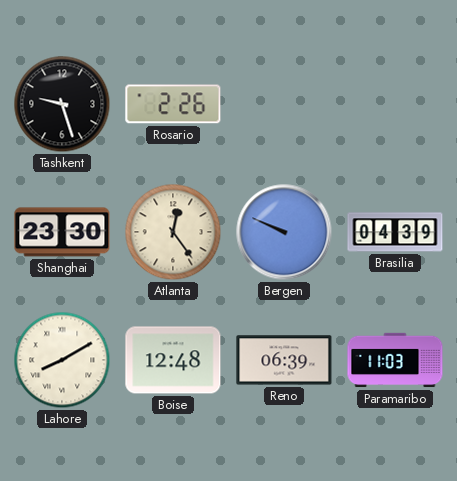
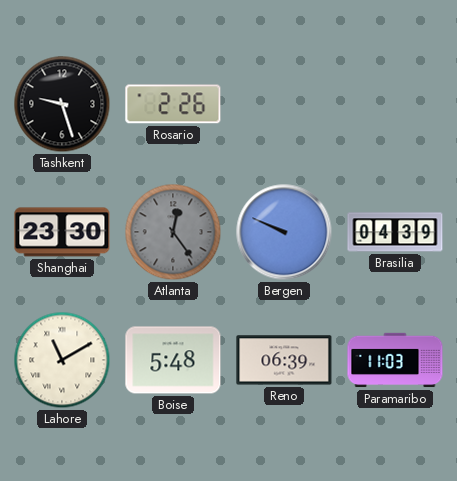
Atlanta dial: cream -> grey
Lahore: 8:10 -> 11:10
Boise: 12:48 -> 5:48
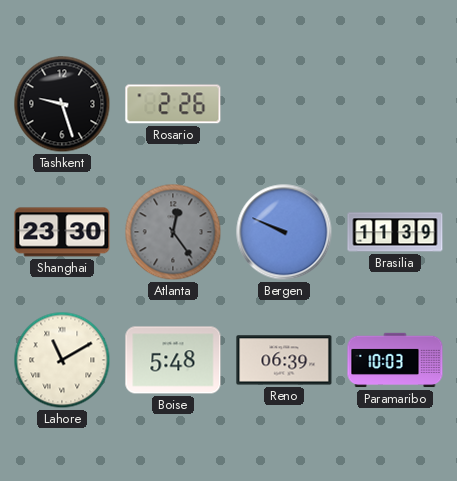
Brasilia: 04:39 -> 11:39
Paramaribo: 11:03 -> 10:03
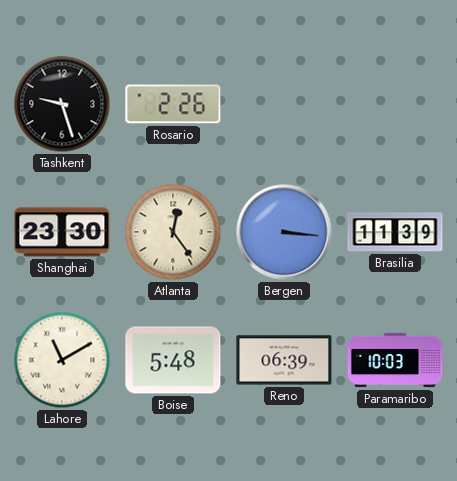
Atlanta dial: grey -> cream
Bergen: 9:49 -> 3:16
